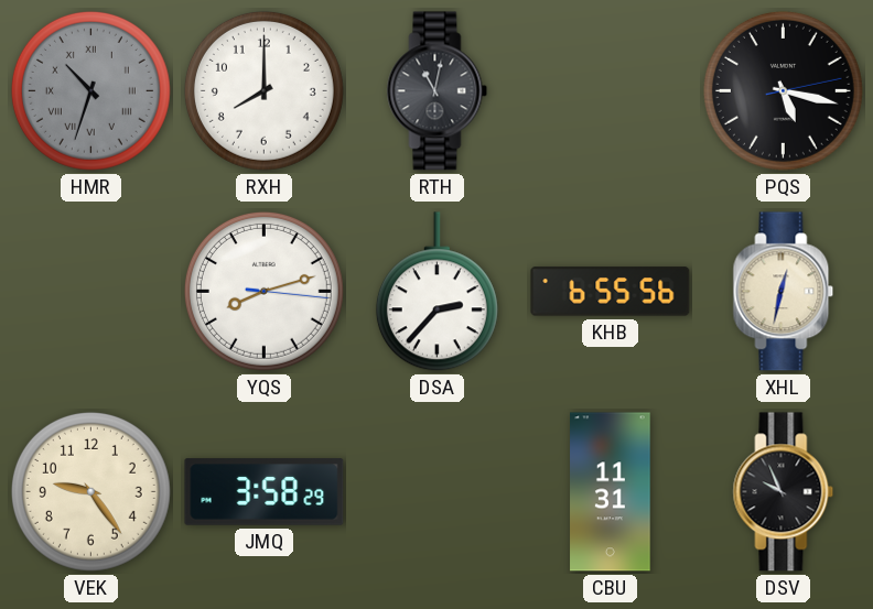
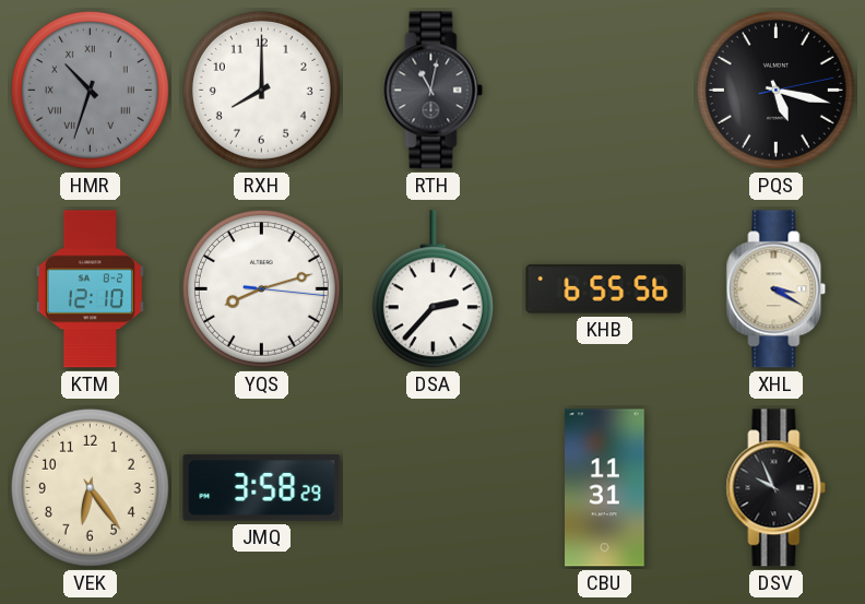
KTM: none -> 12:10
XHL: 12:32 -> 3:20
VEK: 9:24 -> 6:24
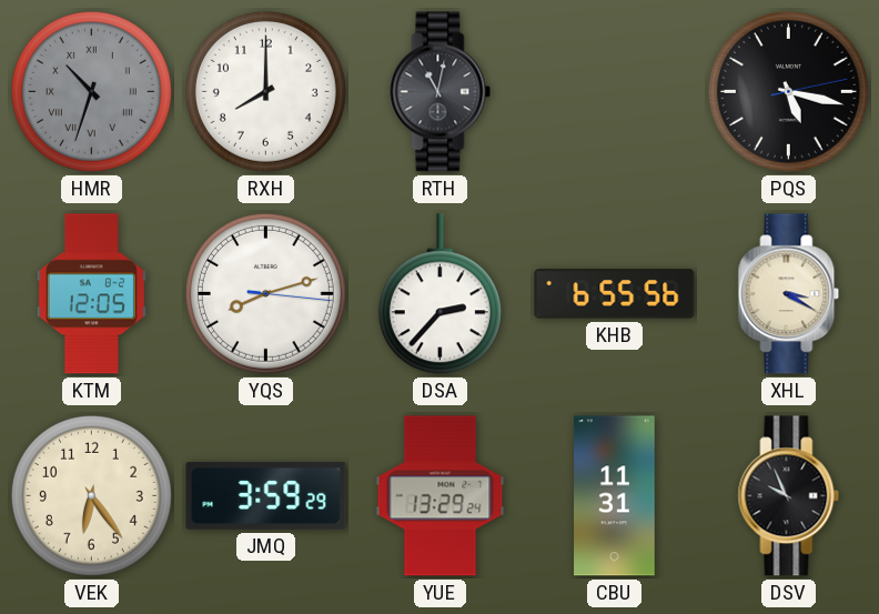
KTM: 12:10 -> 12:05
JMQ: 3:58 -> 3:59
YUE: none -> 13:29
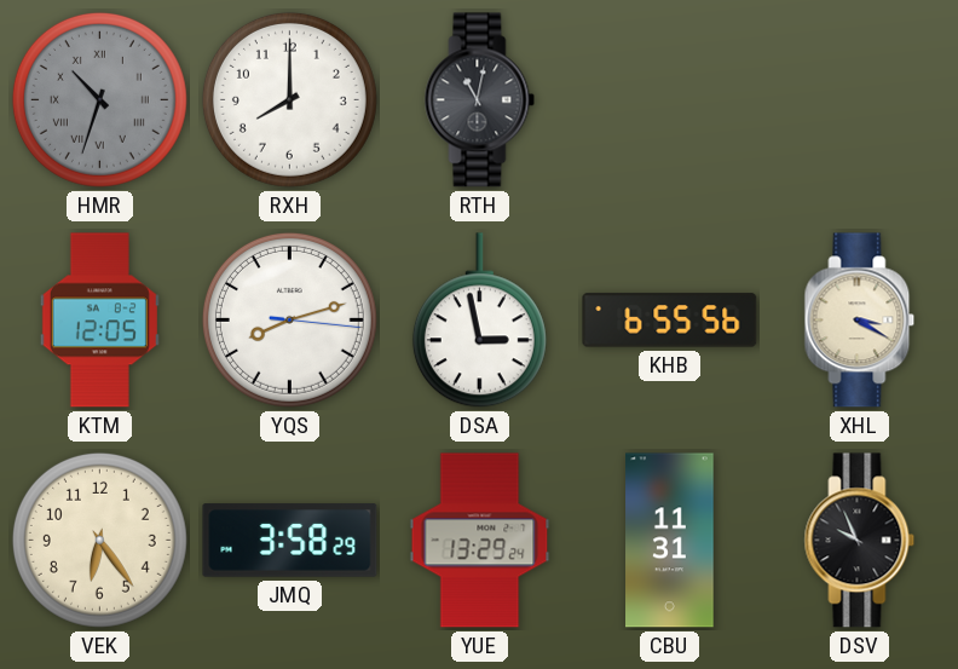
PQS: 5:17 -> none
DSA: 2:37 -> 2:58
JMQ: 3:59 -> 3:58
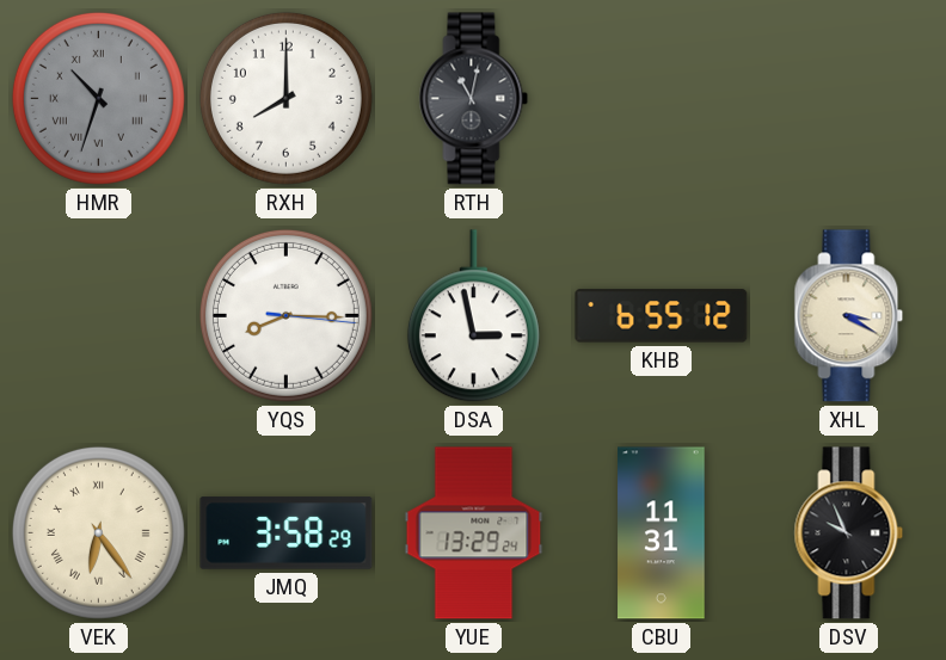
KTM: 12:05 -> none
YQS: 8:12 -> 8:15
KHB: 6:55:56 -> 6:55:12
VEK numerals: Arabic -> Roman
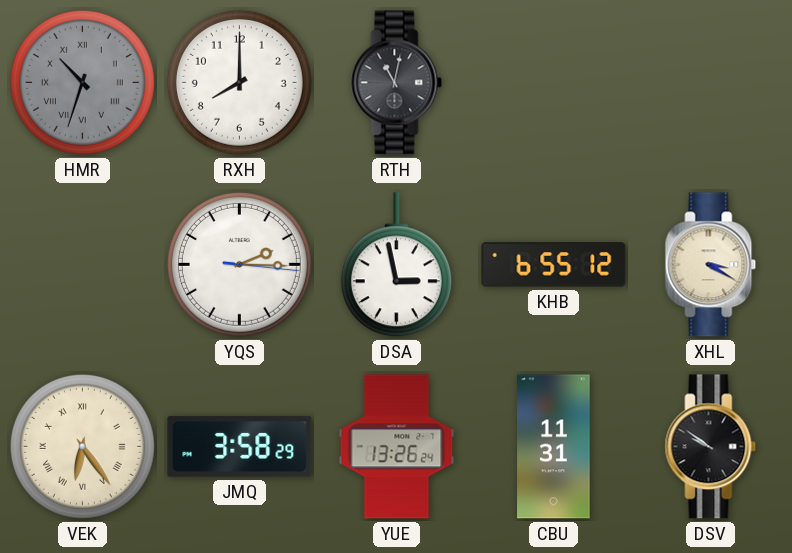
YQS: 8:15 -> 2:15
YUE: 13:29 -> 13:26
DSV: 9:56 -> 9:51
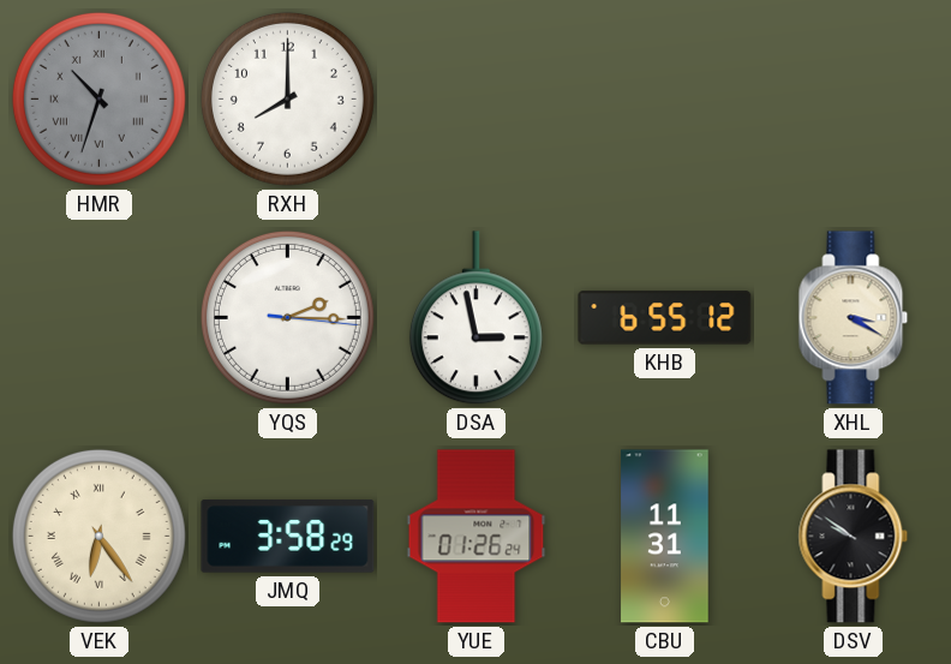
RTH: 11:02 -> none
YUE: 13:26 -> 01:26
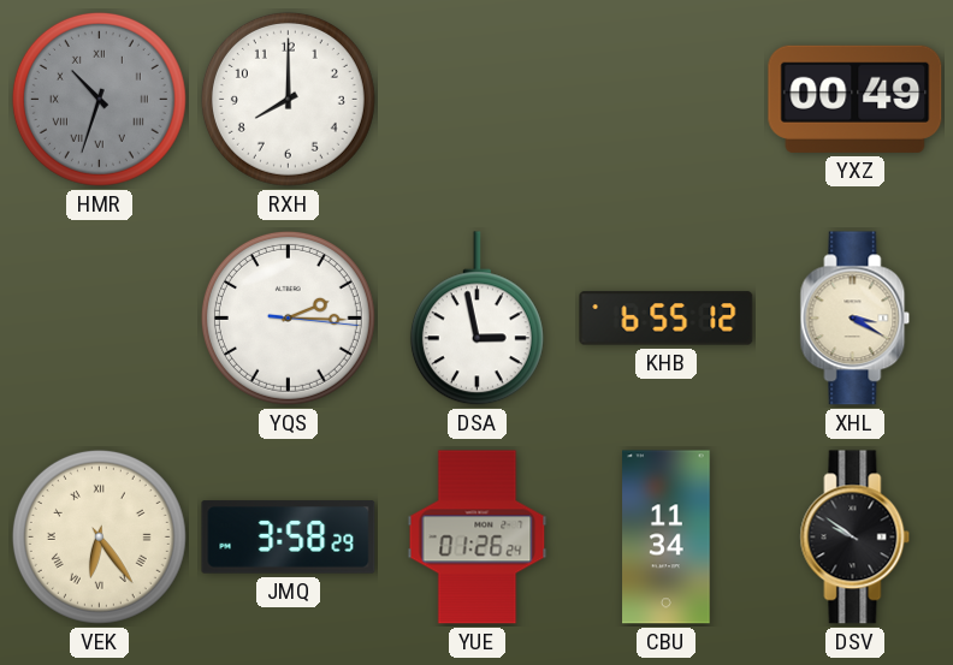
YXZ: none -> 00:49
CBU: 11:31 -> 11:34
